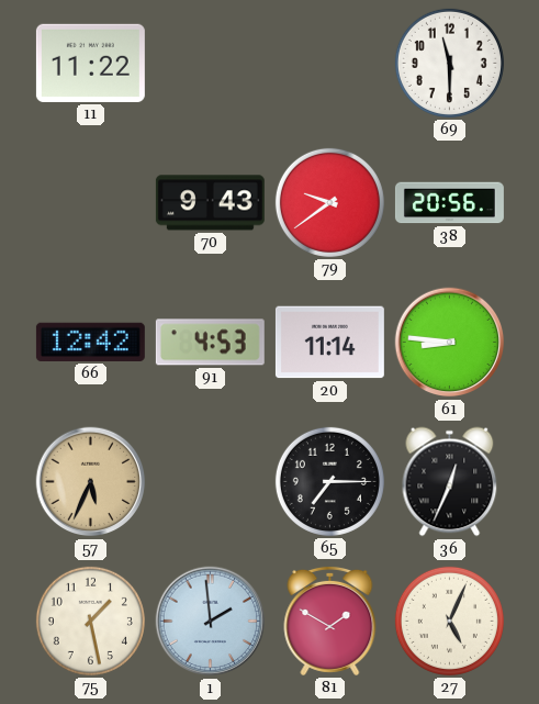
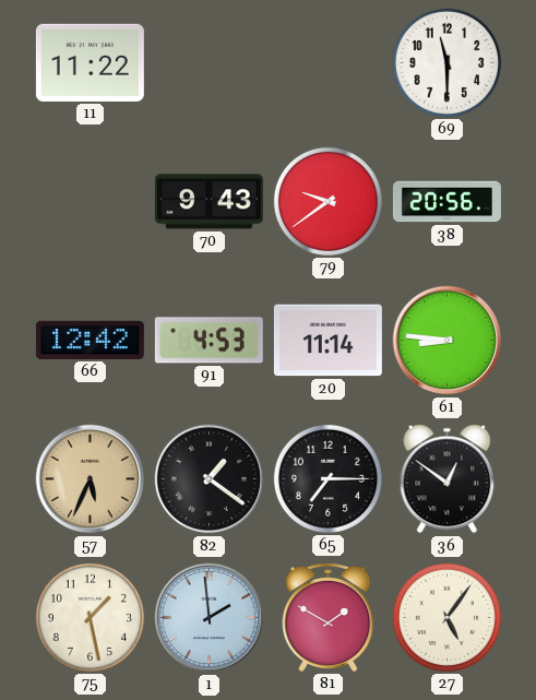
82: none -> 1:21
36: 12:34 -> 12:51
27: 5:04 -> 5:06
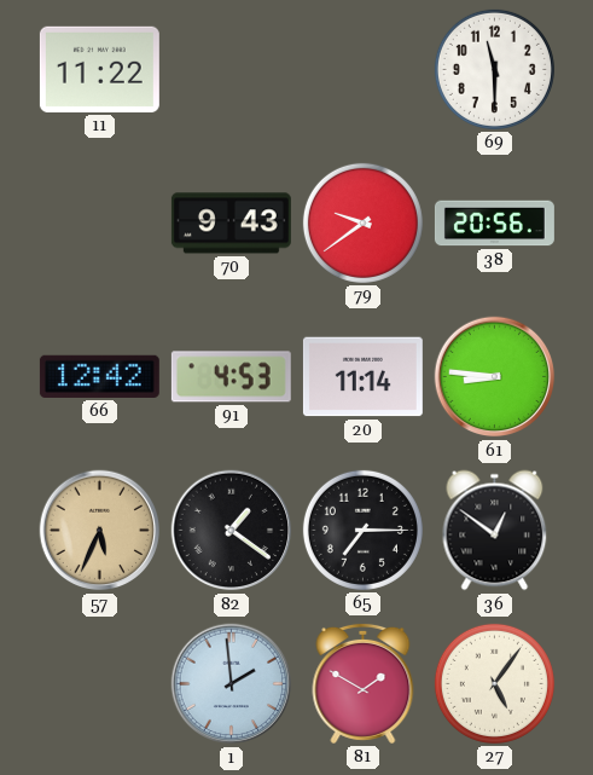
75: 1:28 -> none
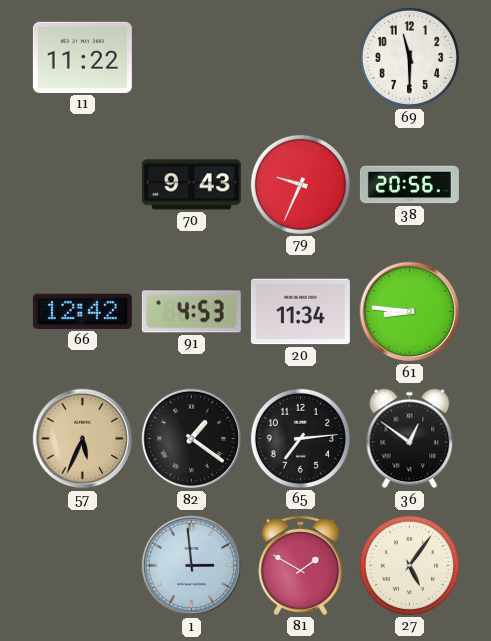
79: 9:39 -> 9:34
20: 11:14 -> 11:34
65: 7:15 -> 7:14
1: 1:59 -> 2:59
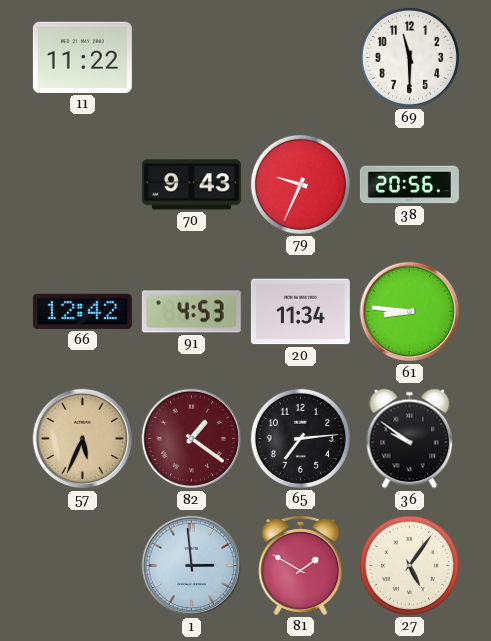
82 dial: black -> burgundy
36: 12:51 -> 9:51
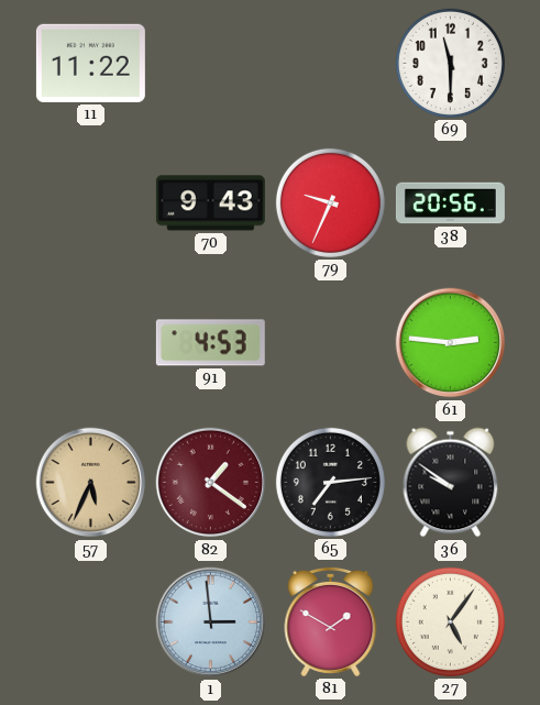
66: 12:42 -> none
20: 11:34 -> none
61: 8:46 -> 2:46
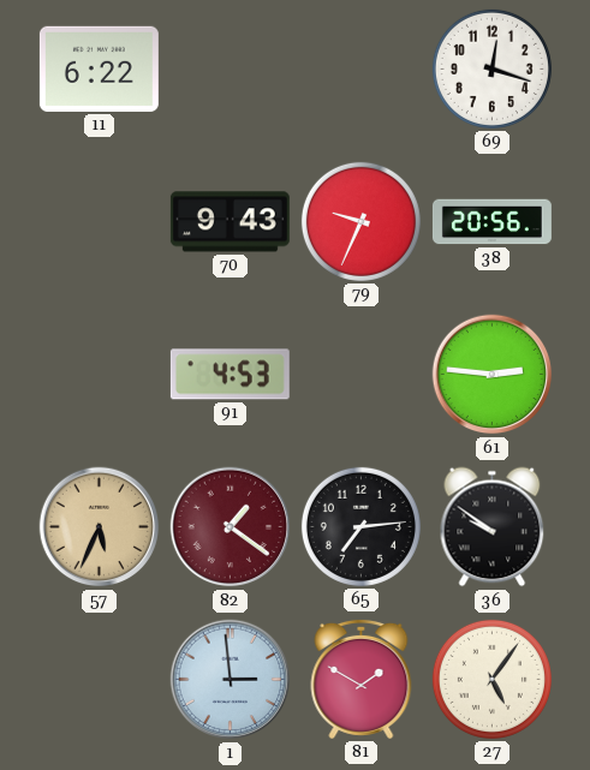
11: 11:22 -> 6:22
69: 11:30 -> 12:18
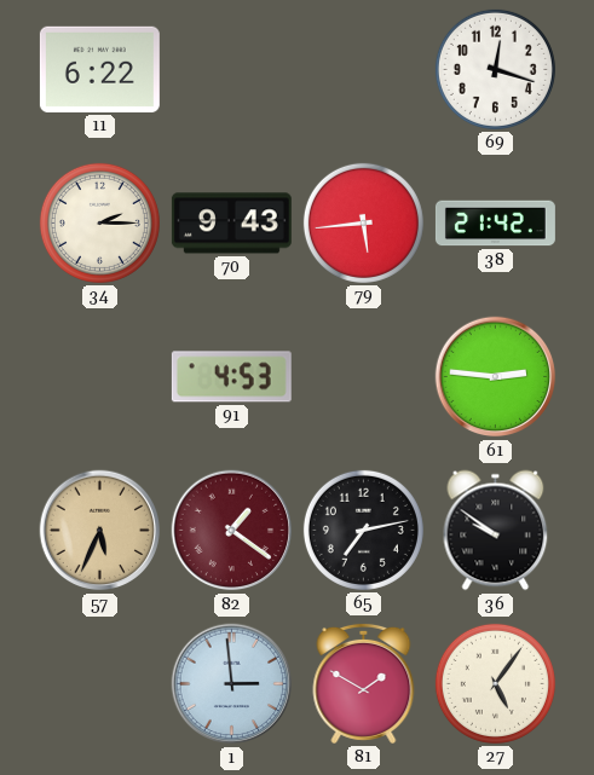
34: none -> 2:15
79: 9:34 -> 5:44
38: 20:56 -> 21:42
65: 7:14 -> 7:13
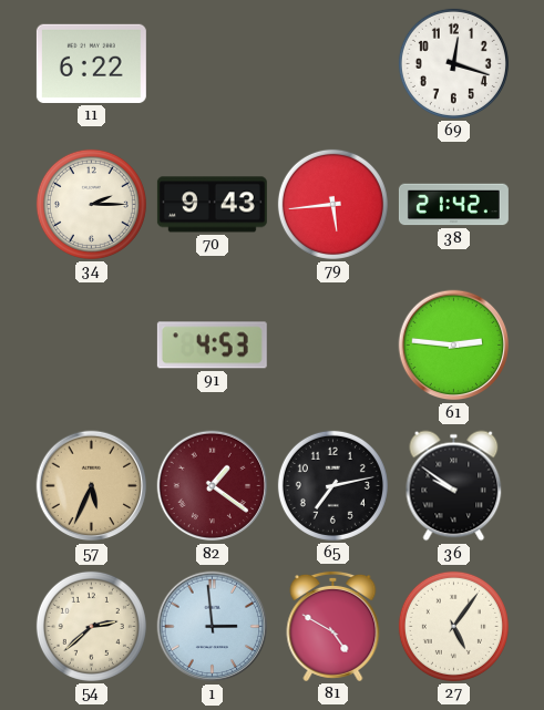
54: none -> 2:38
81: 1:50 -> 4:50
